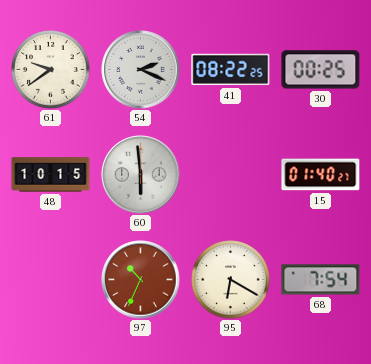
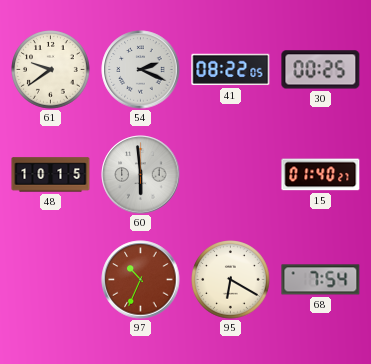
41: 08:22:25 -> 08:22:05
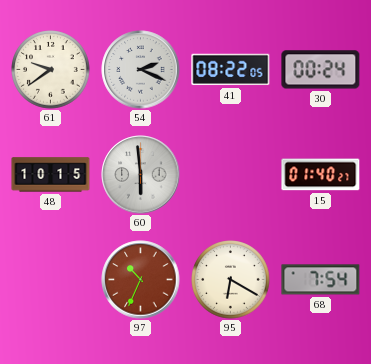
30: 00:25 -> 00:24
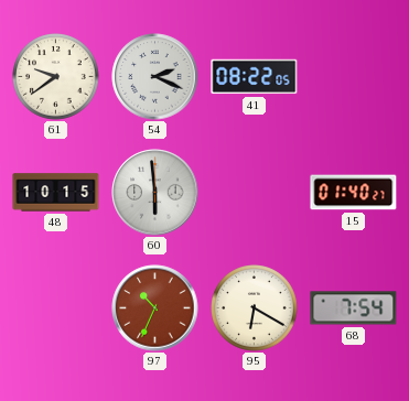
30: 00:24 -> none
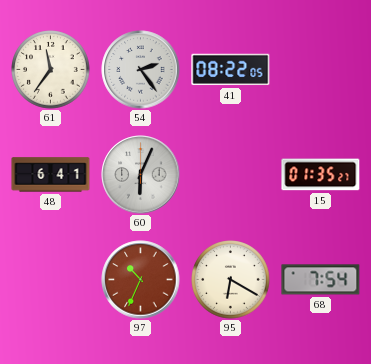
61: 9:39 -> 11:36
54: 2:19 -> 2:24
48: 10:15 -> 6:41
60: 5:59 -> 6:04
15: 01:40 -> 01:35
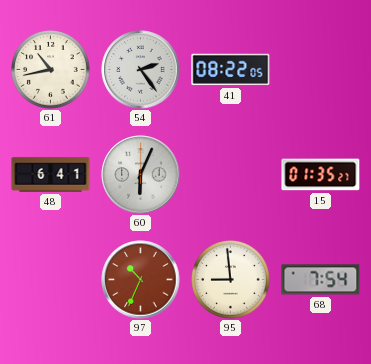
61: 11:36 -> 10:43
95: 6:20 -> 8:59
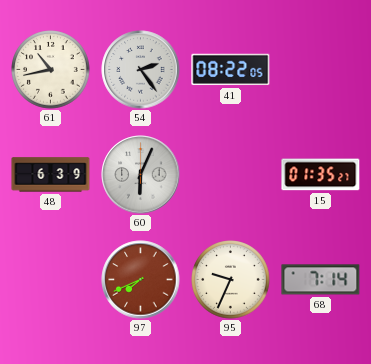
48: 6:41 -> 6:39
97: 10:34 -> 7:41
95: 8:59 -> 9:34
68: 7:54 -> 7:14
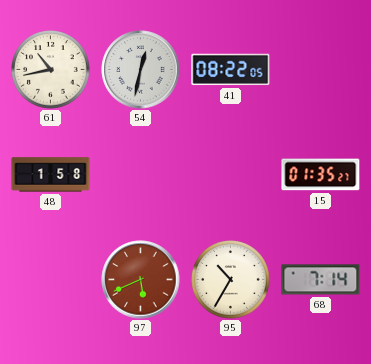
54: 2:24 -> 12:32
48: 6:39 -> 1:58
60: 6:04 -> none
97: 7:41 -> 5:41
95: 9:34 -> 10:35
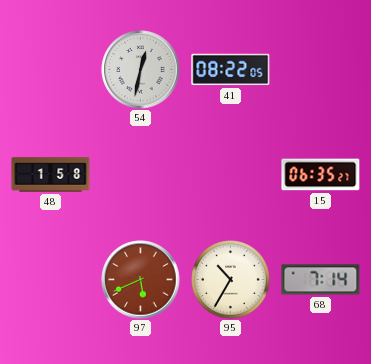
61: 10:43 -> none
15: 01:35 -> 06:35
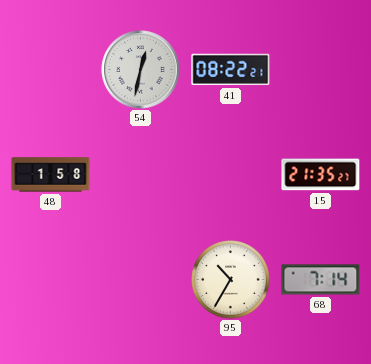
41: 08:22:05 -> 08:22:21
15: 06:35 -> 21:35
97: 5:41 -> none
